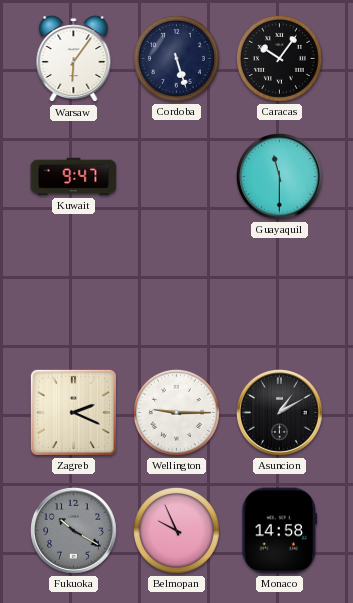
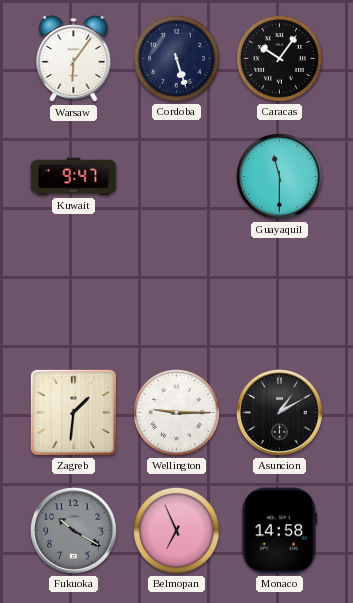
Zagreb: 2:19 -> 1:31
Belmopan: 9:56 -> 6:56
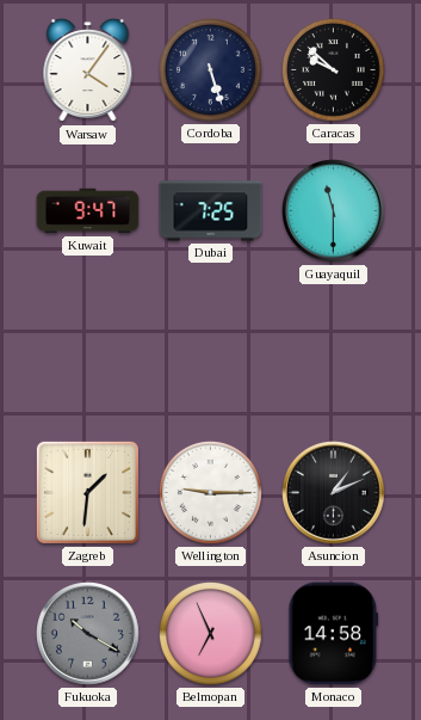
Warsaw: 6:06 -> 4:06
Caracas: 10:06 -> 9:52
Dubai: none -> 7:25
Asuncion: 1:10 -> 1:11
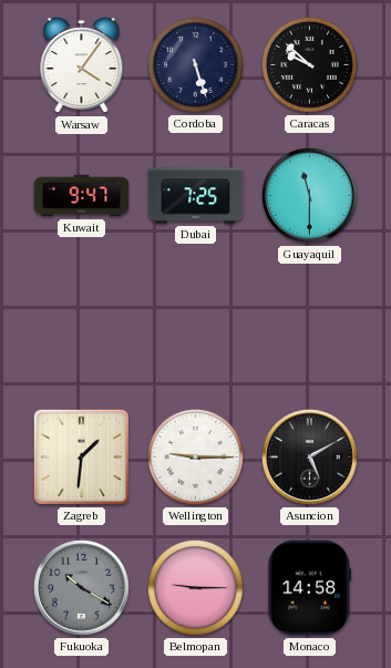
Asuncion: 1:11 -> 5:10
Belmopan: 6:56 -> 9:15
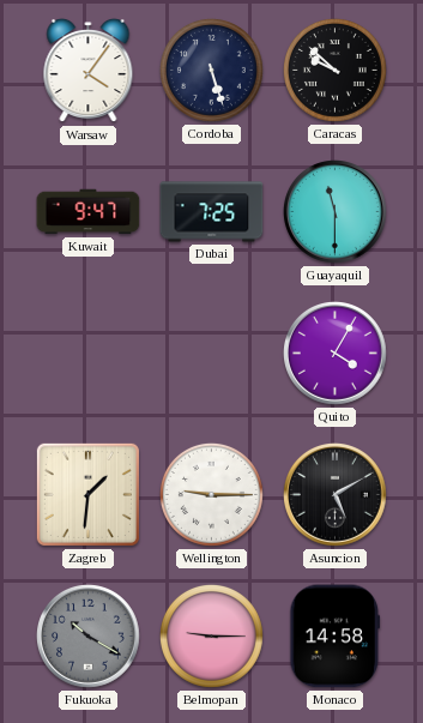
Quito: none -> 4:05
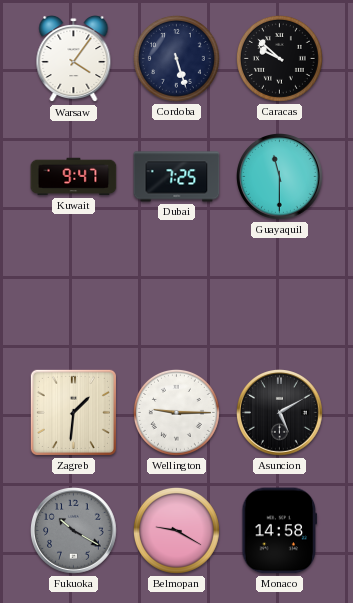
Quito: 4:05 -> none
Belmopan: 9:15 -> 9:20
